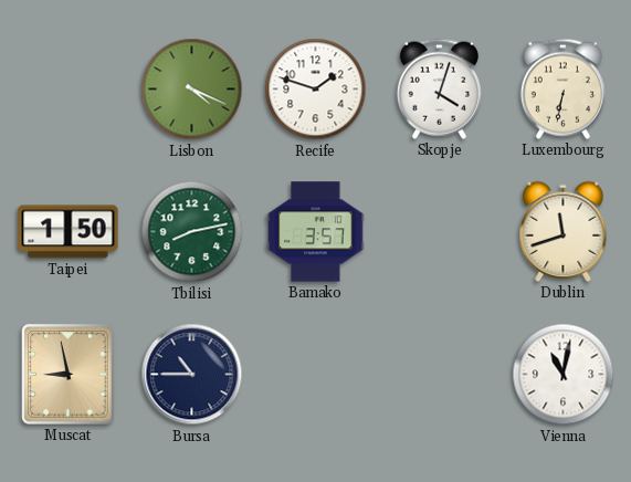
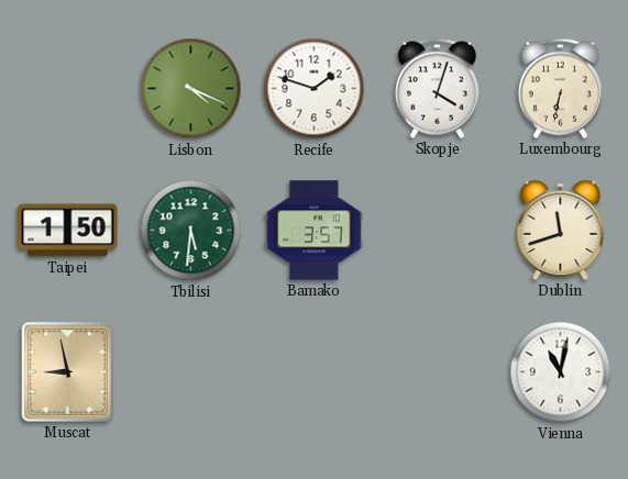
Tbilisi: 8:13 -> 5:31
Bursa: 10:45 -> none
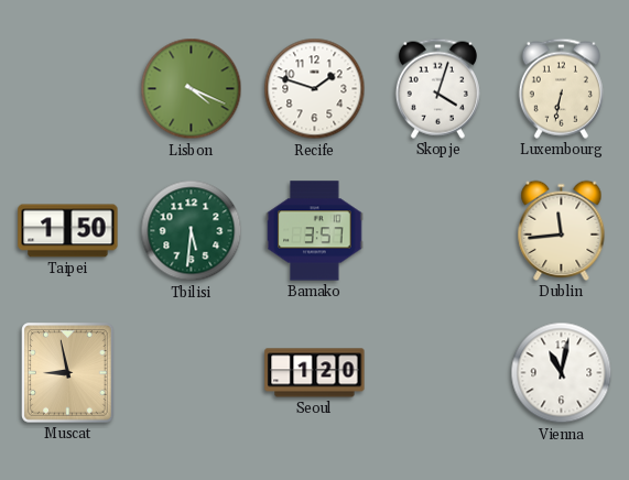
Dublin: 11:42 -> 11:44
Seoul: none -> 1:20
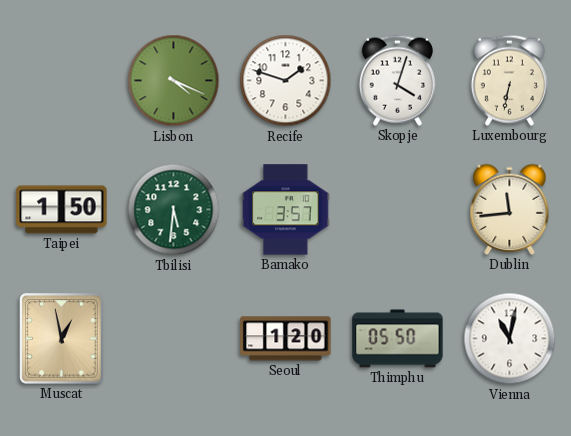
Muscat: 8:58 -> 12:58
Thimphu: none -> 05:50
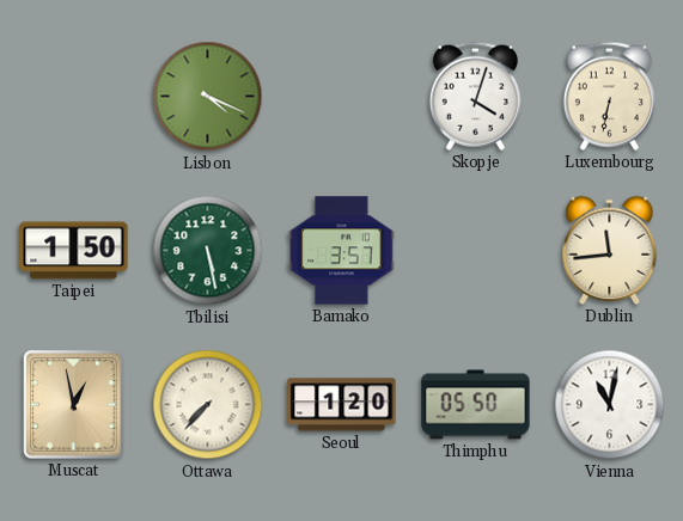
Recife: 1:48 -> none
Tbilisi: 5:31 -> 5:28
Ottawa: none -> 7:37
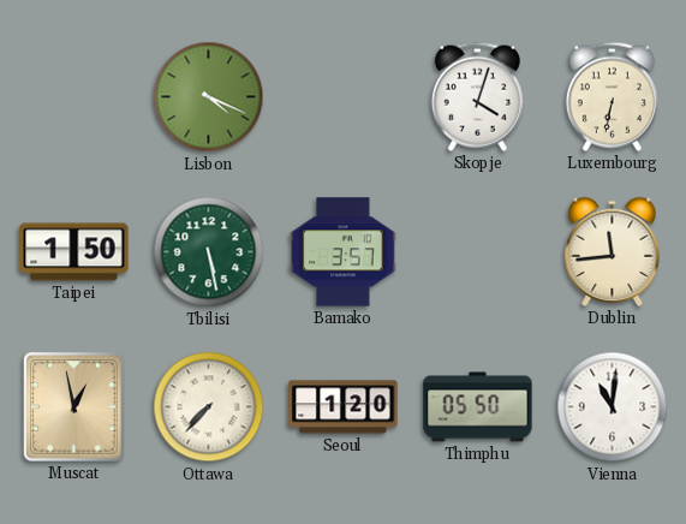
Vienna: 11:02 -> 11:01
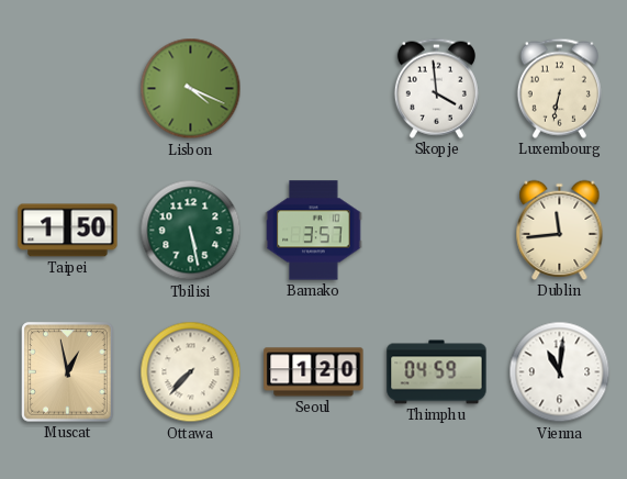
Skopje: 4:03 -> 3:59
Thimphu: 05:50 -> 04:59
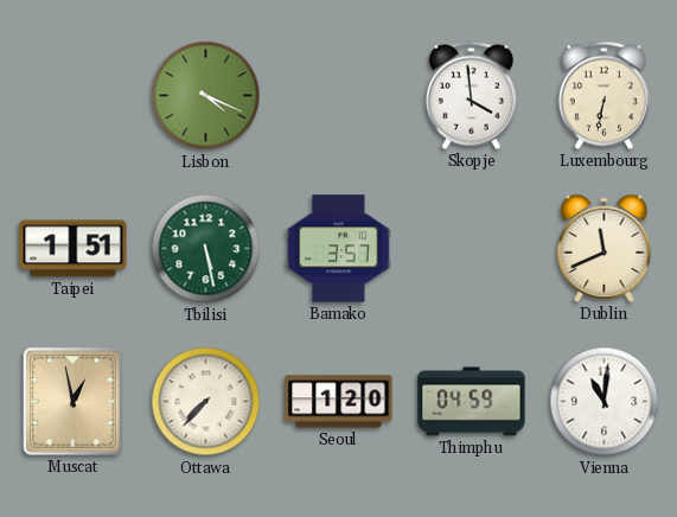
Taipei: 1:50 -> 1:51
Dublin: 11:44 -> 11:41
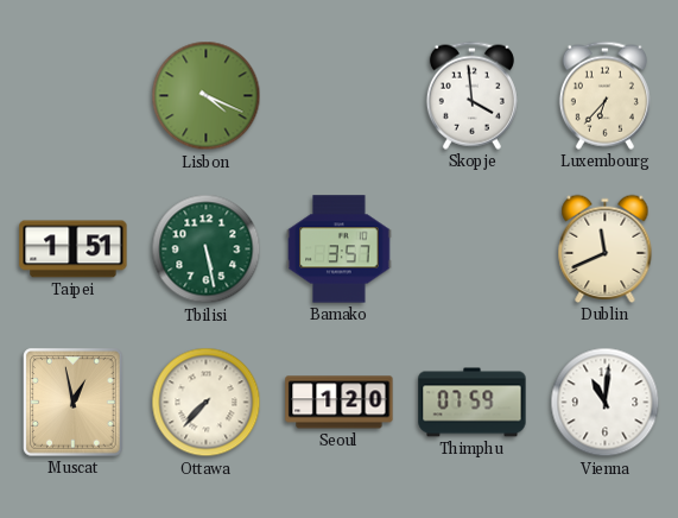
Luxembourg: 6:32 -> 6:37
Thimphu: 04:59 -> 07:59
